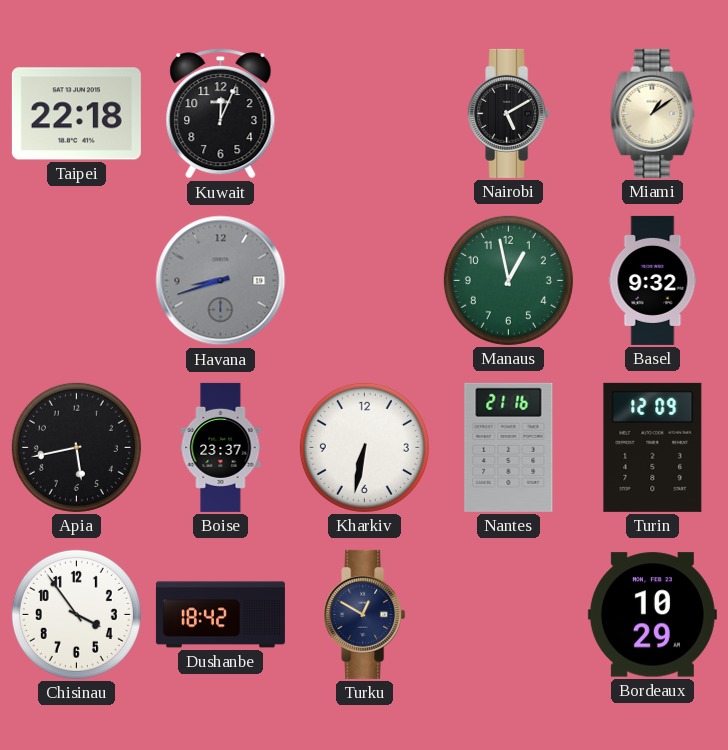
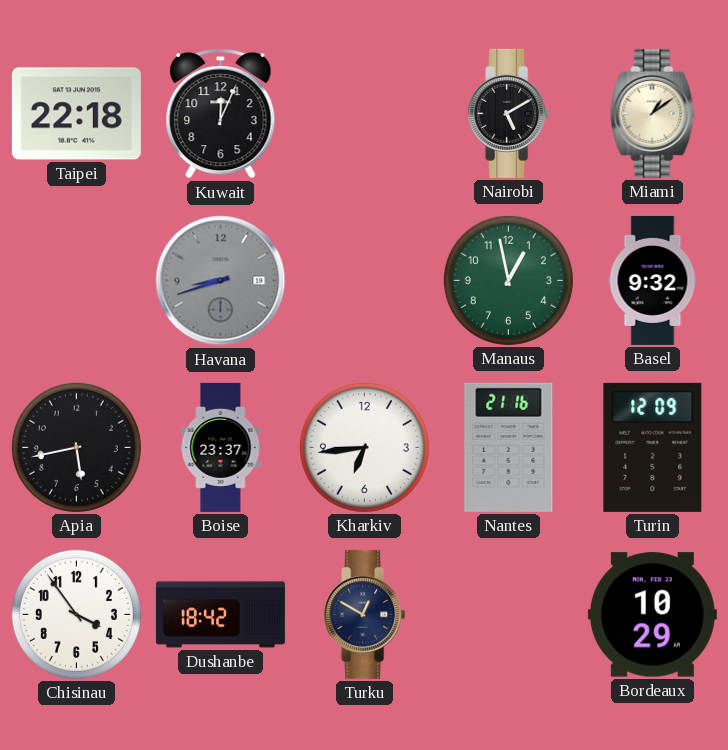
Kharkiv: 6:32 -> 6:44
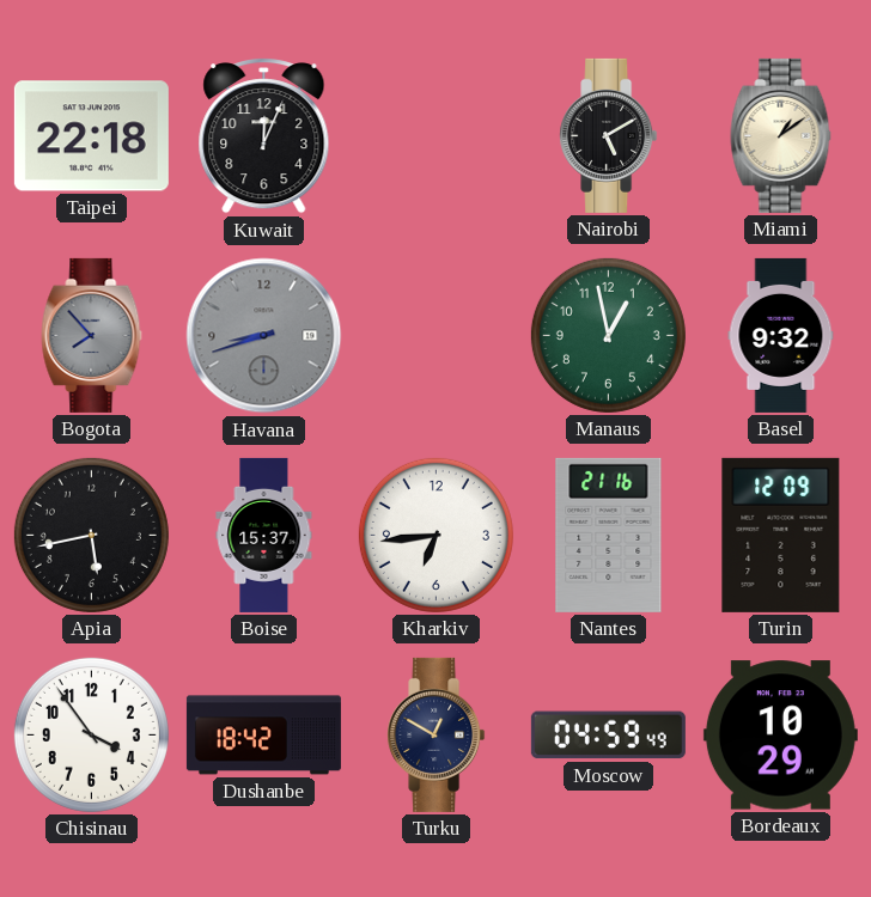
Bogota: none -> 7:53
Boise: 23:37 -> 15:37
Moscow: none -> 04:59
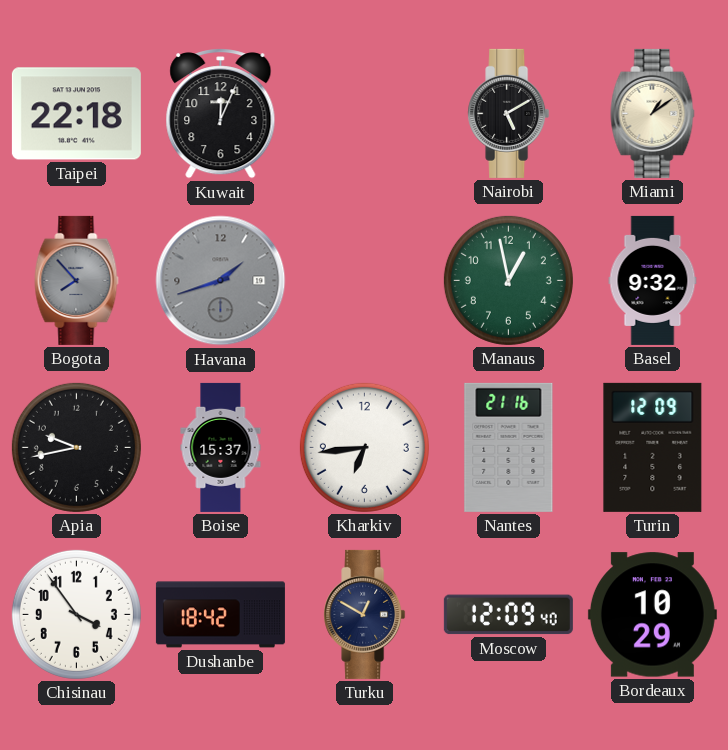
Havana: 8:42 -> 1:42
Apia: 5:43 -> 9:43
Moscow: 04:59 -> 12:09
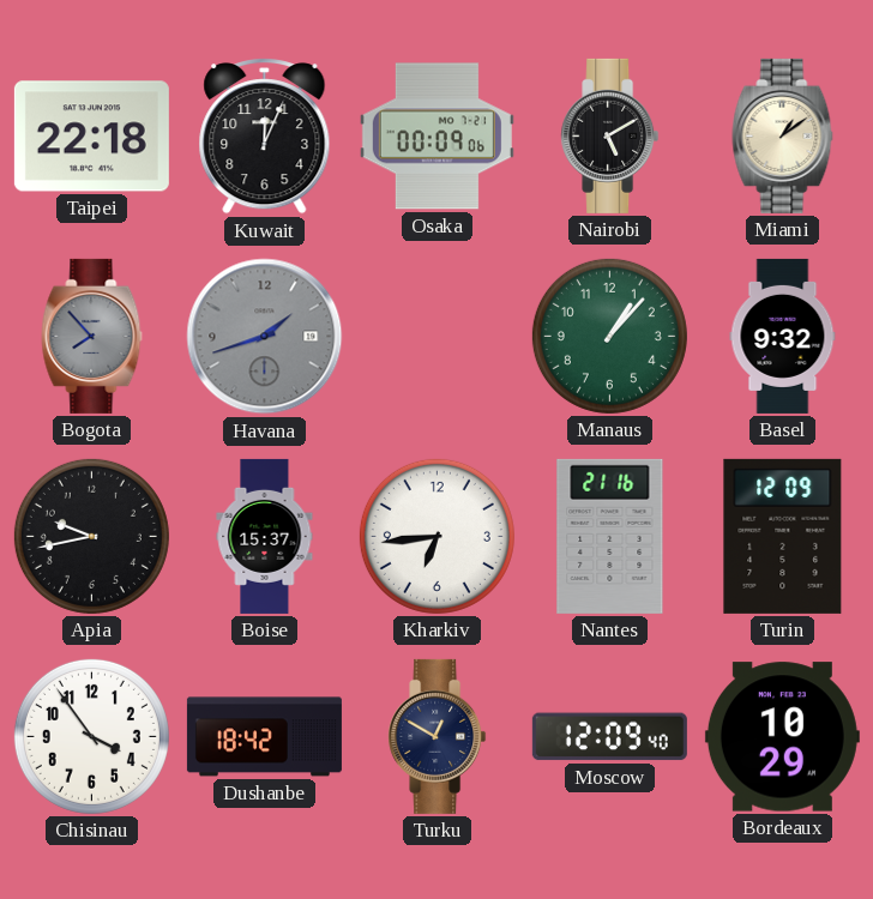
Osaka: none -> 00:09
Manaus: 12:58 -> 1:07
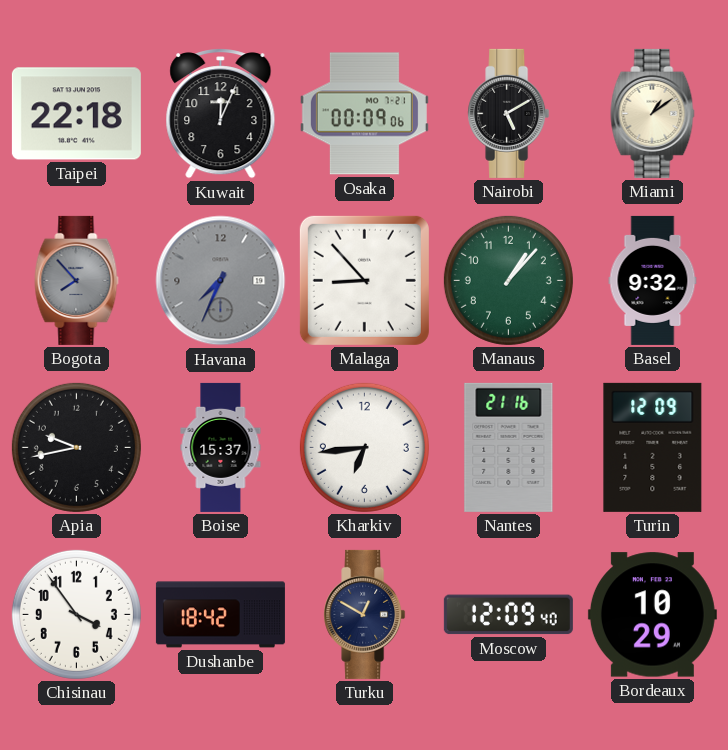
Havana: 1:42 -> 7:34
Malaga: none -> 8:53
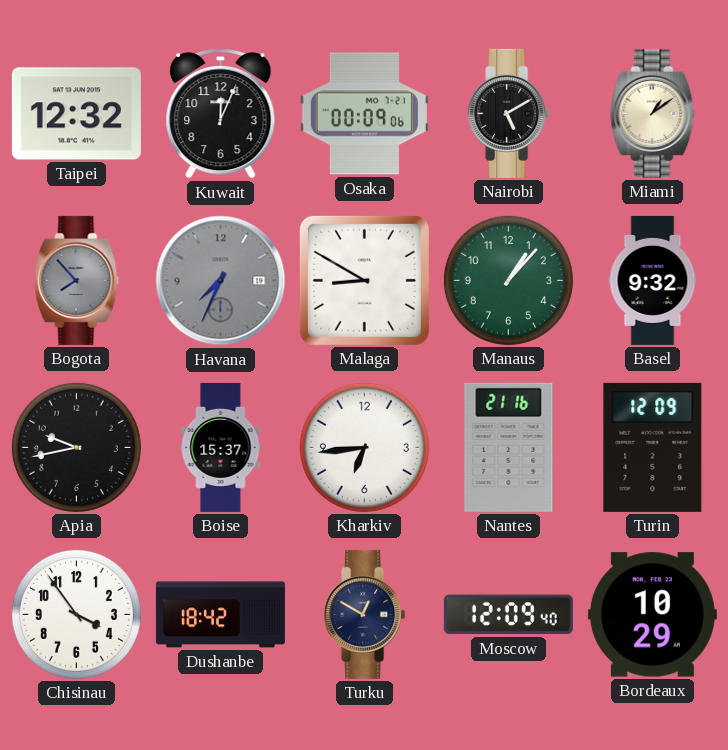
Taipei: 22:18 -> 12:32
Malaga: 8:53 -> 8:50
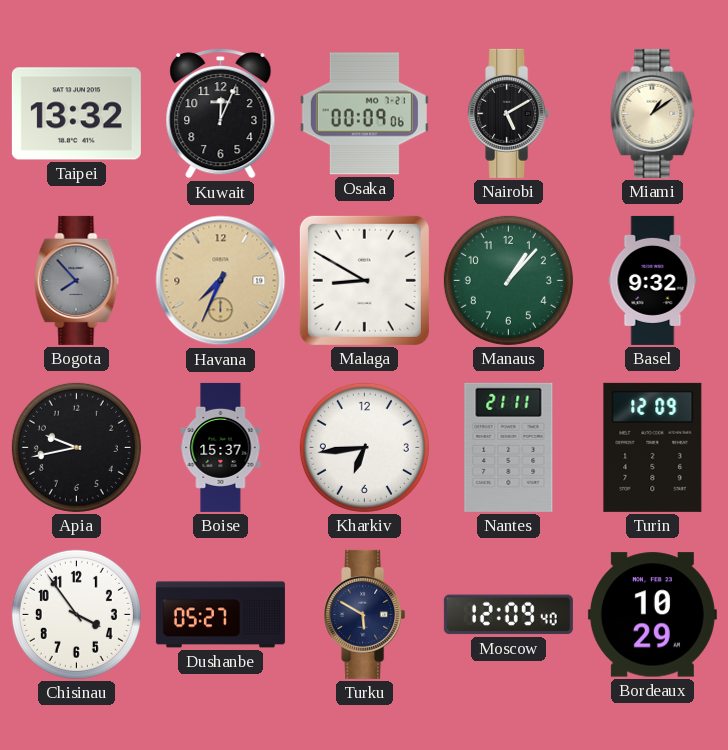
Taipei: 12:32 -> 13:32
Havana dial: grey -> champagne
Nantes: 21:16 -> 21:11
Dushanbe: 18:42 -> 05:27
Turku: 12:50 -> 5:50
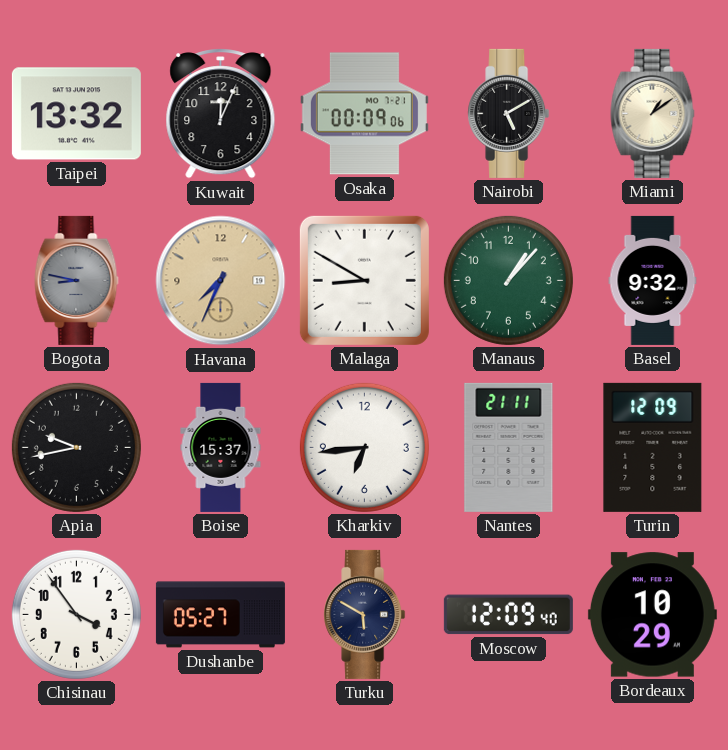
Bogota: 7:53 -> 8:47
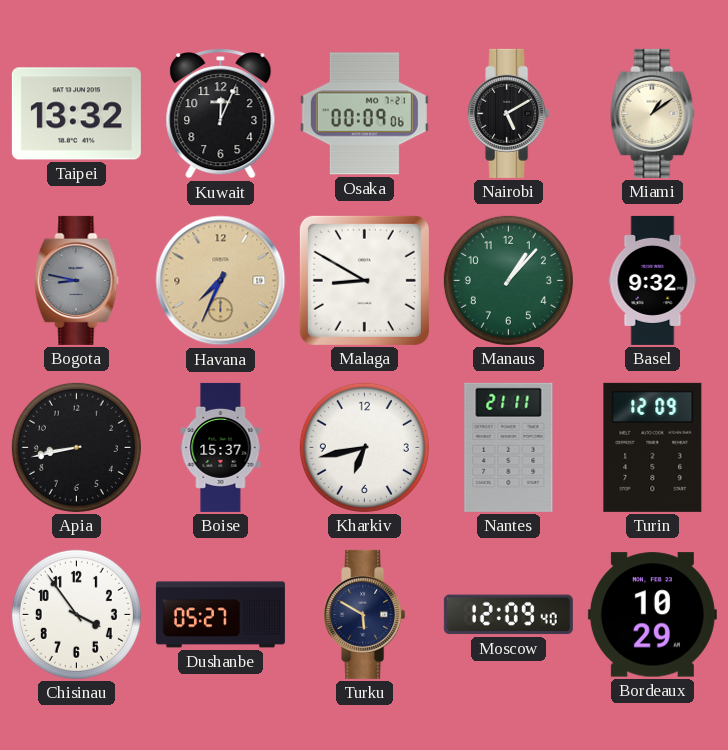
Apia: 9:43 -> 8:43
Kharkiv: 6:44 -> 6:43
